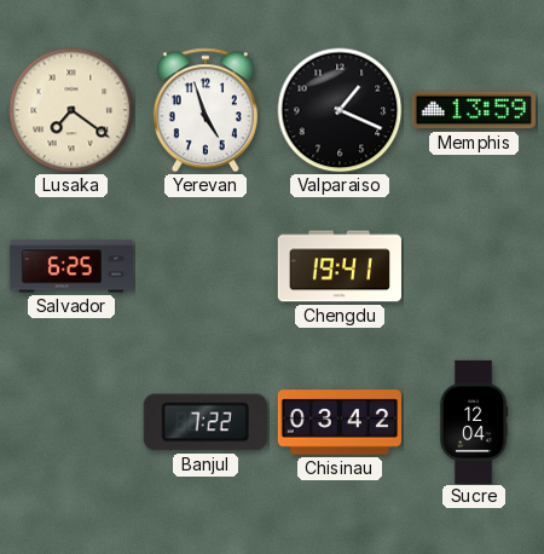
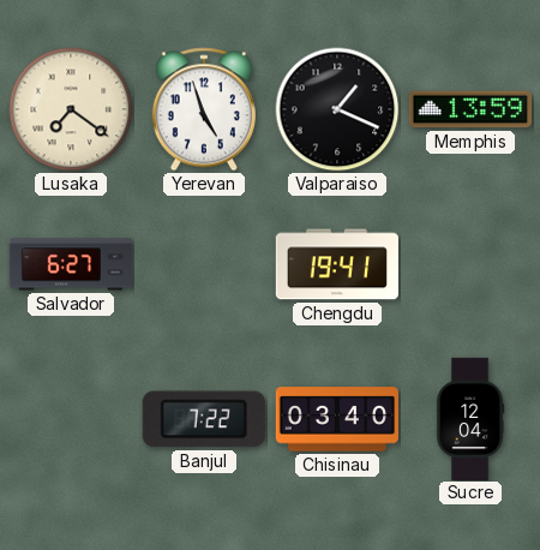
Salvador: 6:25 -> 6:27
Chisinau: 03:42 -> 03:40
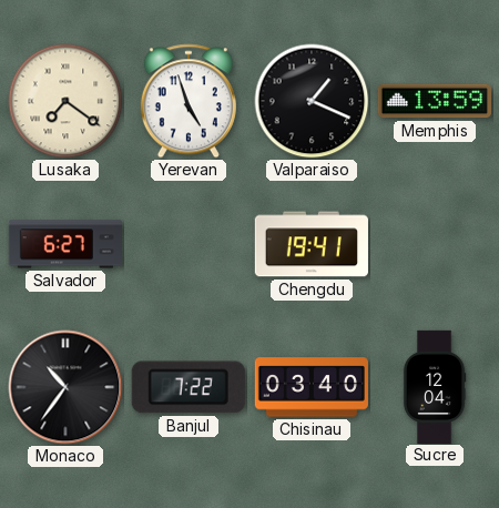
Monaco: none -> 10:36
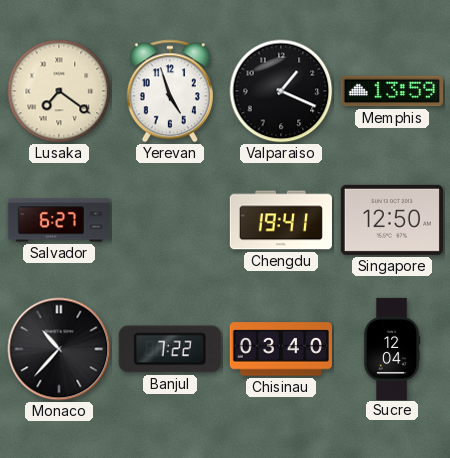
Singapore: none -> 12:50
Monaco: 10:36 -> 10:37
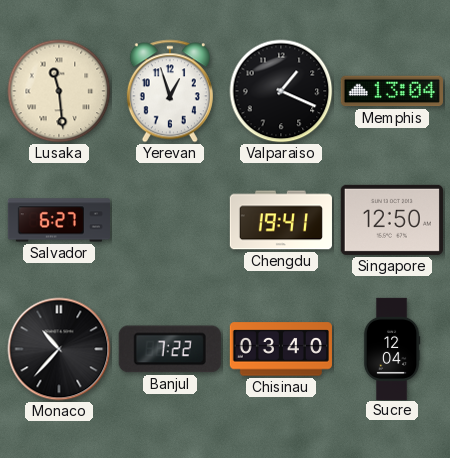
Lusaka: 7:21 -> 11:29
Yerevan: 4:57 -> 12:57
Memphis: 13:59 -> 13:04
